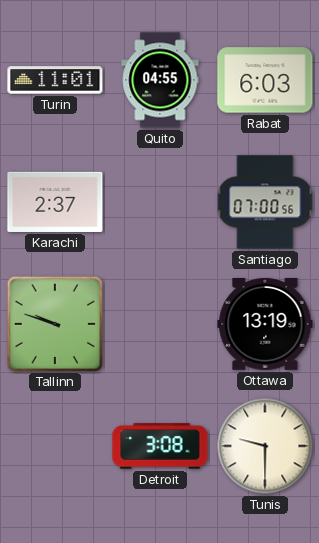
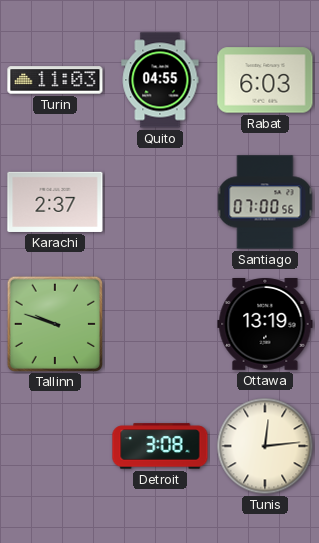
Turin: 11:01 -> 11:03
Tunis: 9:30 -> 12:14
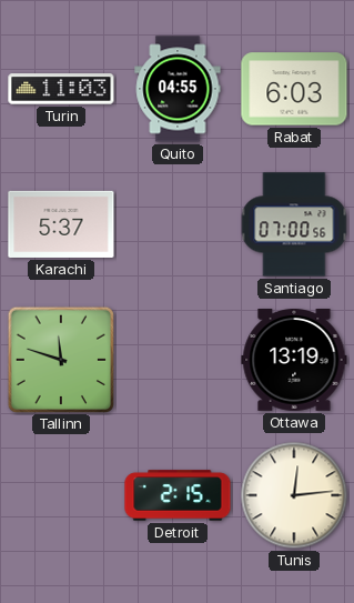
Karachi: 2:37 -> 5:37
Tallinn: 9:48 -> 11:48
Detroit: 3:08 -> 2:15
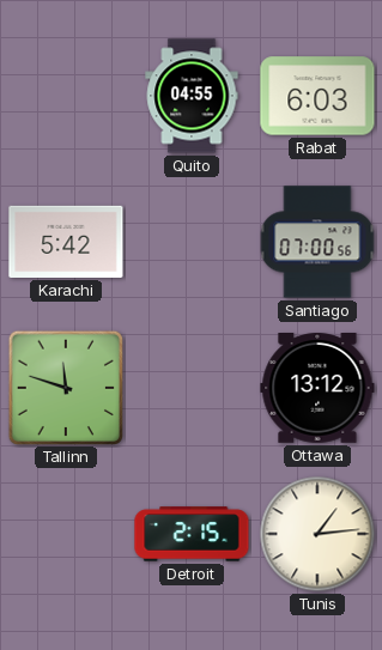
Turin: 11:03 -> none
Karachi: 5:37 -> 5:42
Ottawa: 13:19 -> 13:12
Tunis: 12:14 -> 1:14
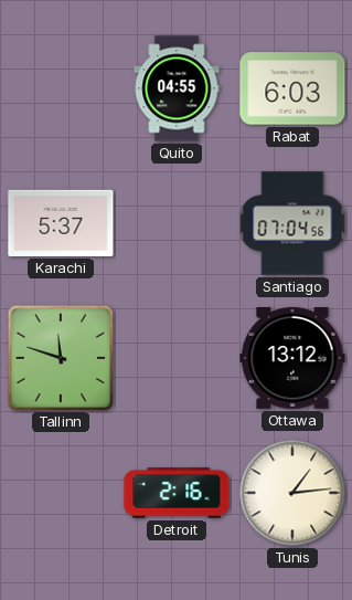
Karachi: 5:42 -> 5:37
Santiago: 07:00 -> 07:04
Detroit: 2:15 -> 2:16
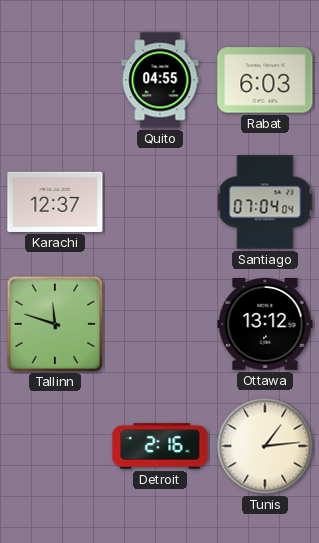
Karachi: 5:37 -> 12:37
Santiago: 07:04:56 -> 07:04:04
